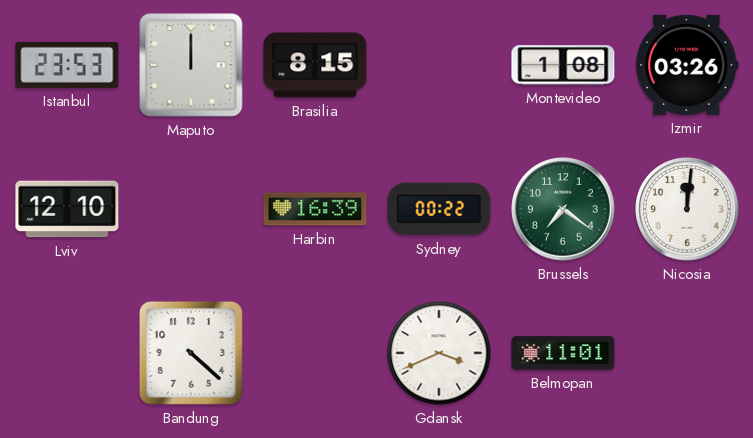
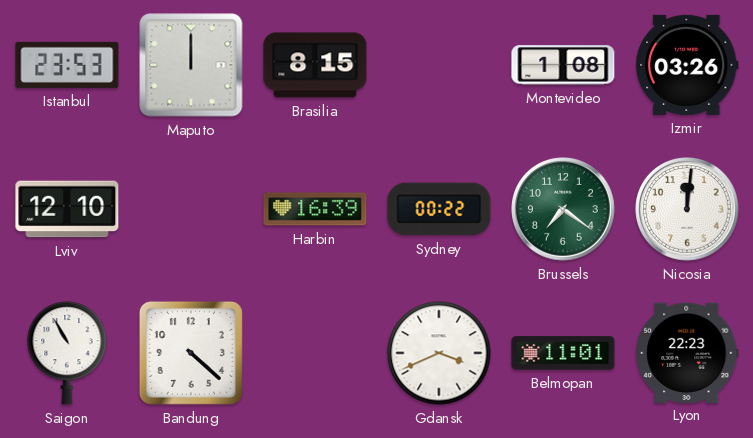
Saigon: none -> 10:55
Lyon: none -> 22:23
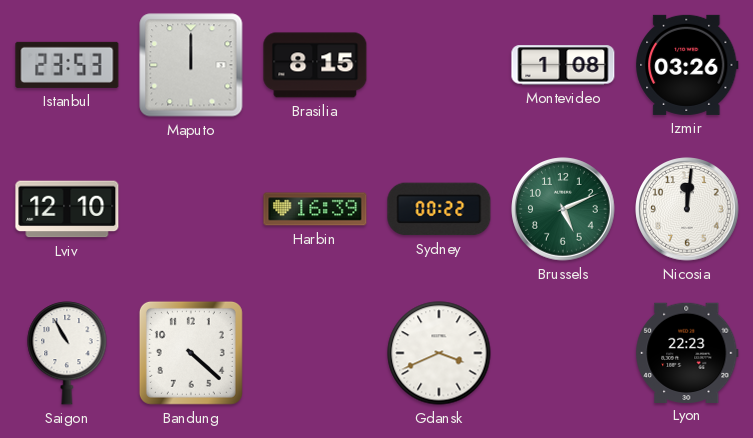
Brussels: 7:21 -> 5:11
Belmopan: 11:01 -> none
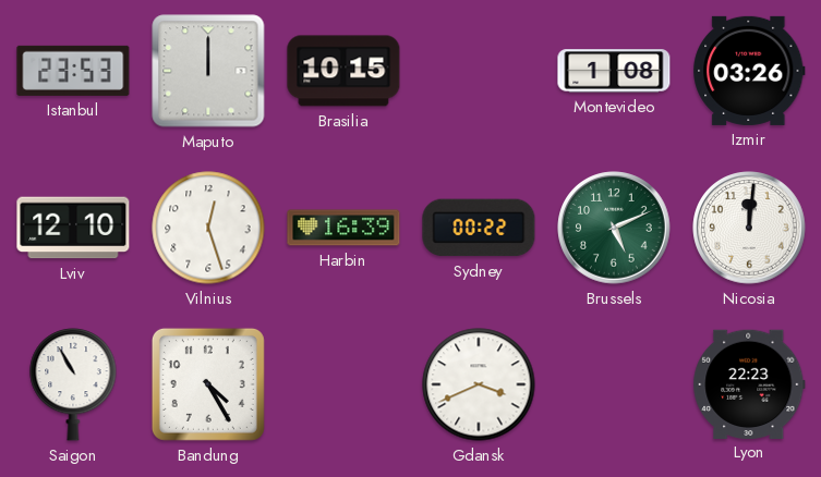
Brasilia: 8:15 -> 10:15
Vilnius: none -> 12:27
Bandung: 4:22 -> 4:25
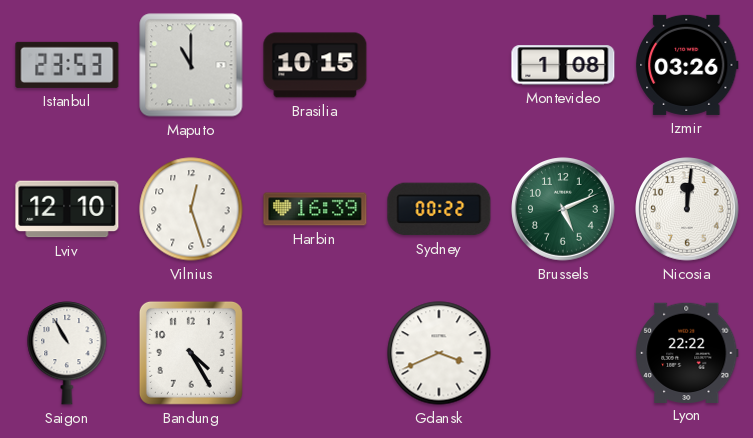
Maputo: 12:00 -> 11:00
Lyon: 22:23 -> 22:22
